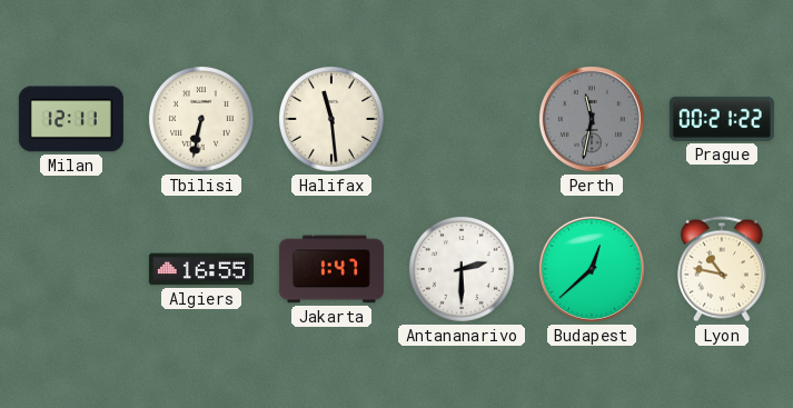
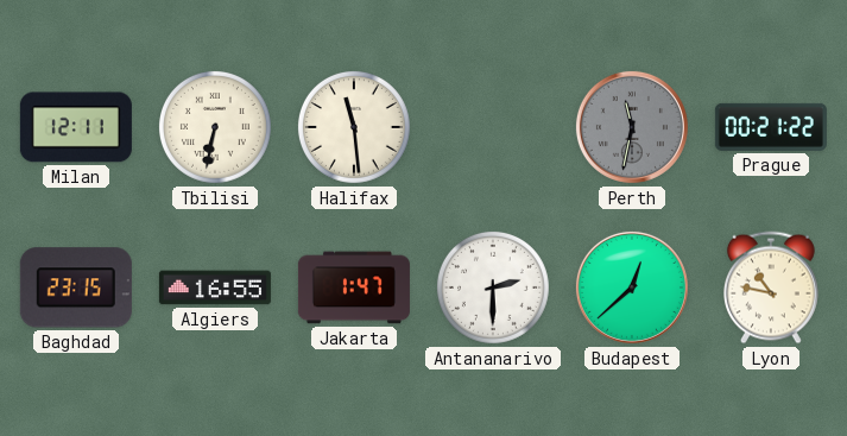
Baghdad: none -> 23:15
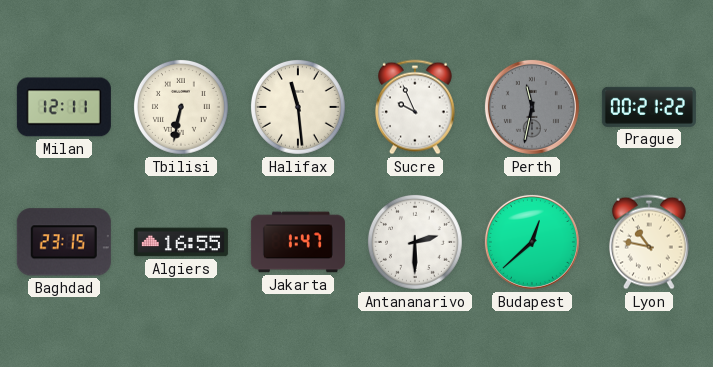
Sucre: none -> 9:56
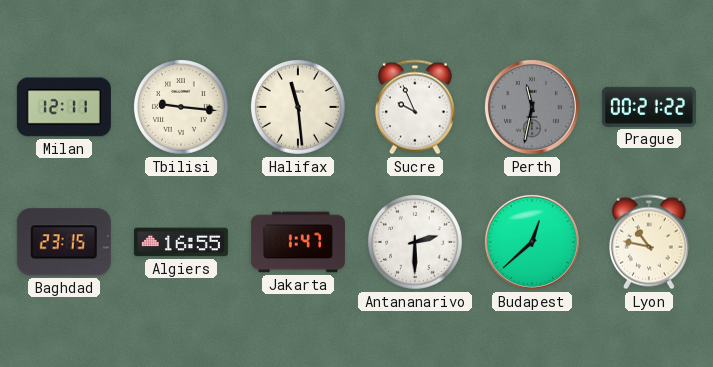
Tbilisi: 6:32 -> 9:16
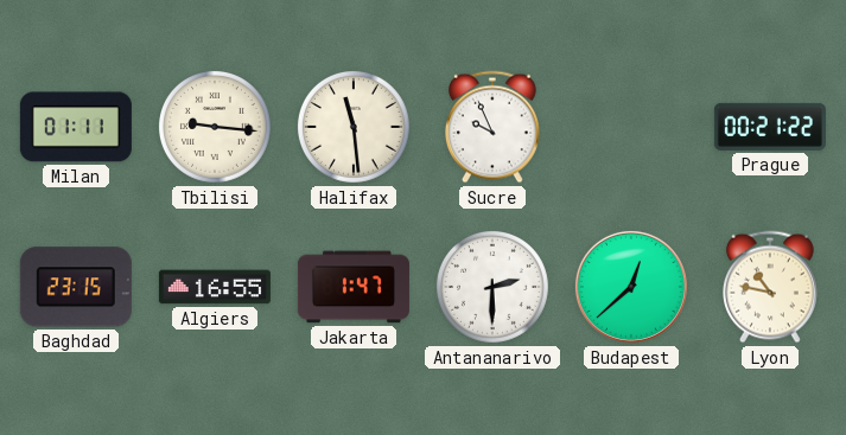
Milan: 12:11 -> 01:11
Perth: 11:32 -> none
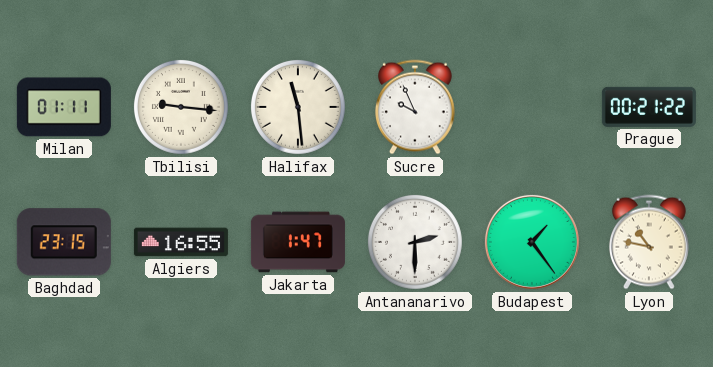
Budapest: 12:38 -> 1:24
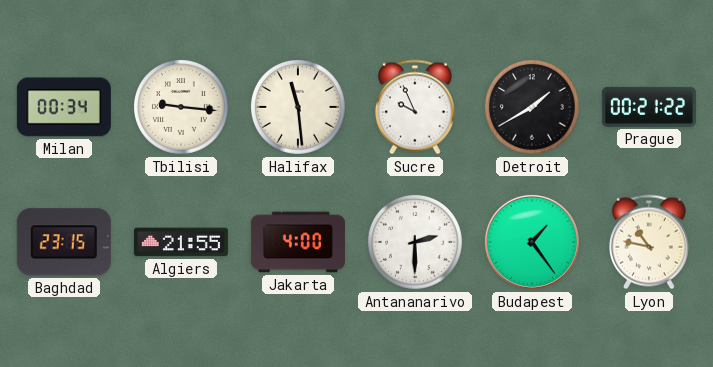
Milan: 01:11 -> 00:34
Detroit: none -> 1:40
Algiers: 16:55 -> 21:55
Jakarta: 1:47 -> 4:00
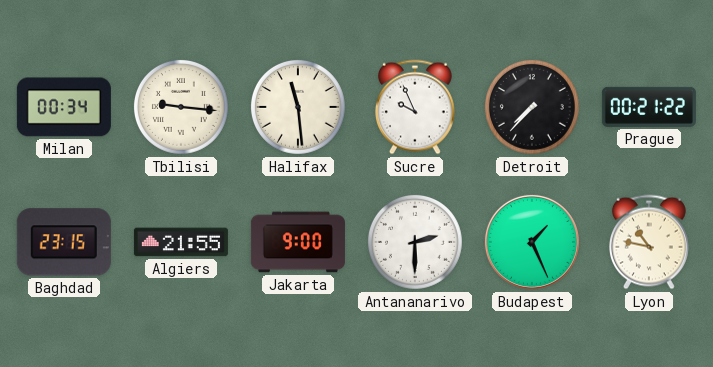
Detroit: 1:40 -> 7:37
Jakarta: 4:00 -> 9:00
Budapest: 1:24 -> 1:26
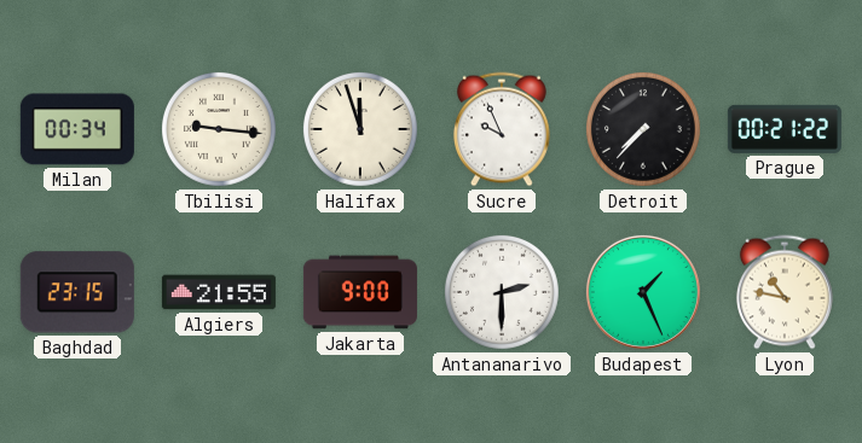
Halifax: 11:29 -> 11:57
